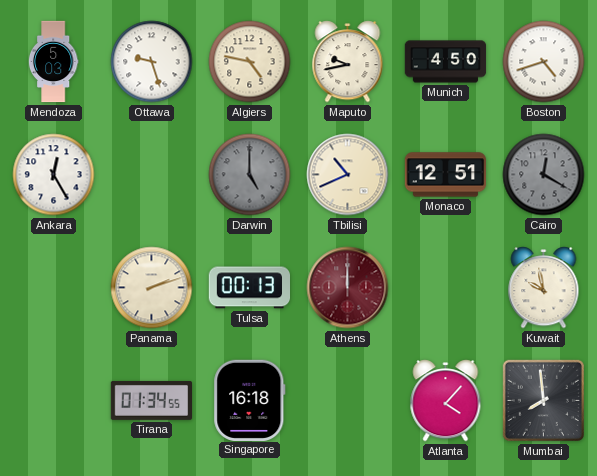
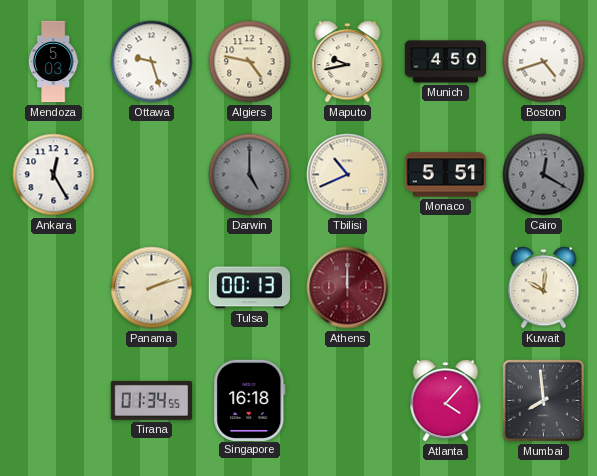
Monaco: 12:51 -> 5:51
Kuwait: 9:58 -> 10:01
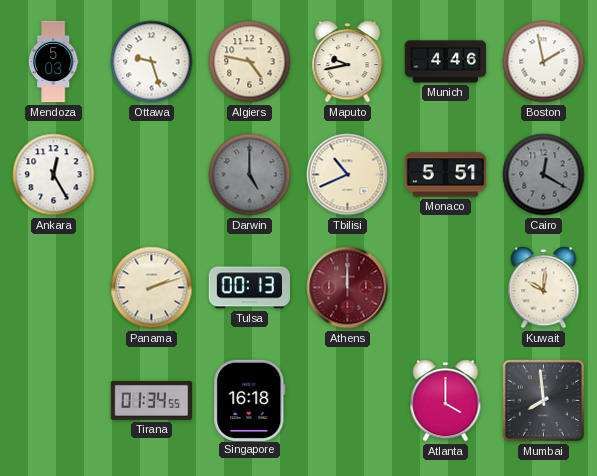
Munich: 4:50 -> 4:46
Boston: 4:42 -> 1:58
Atlanta: 4:07 -> 4:00
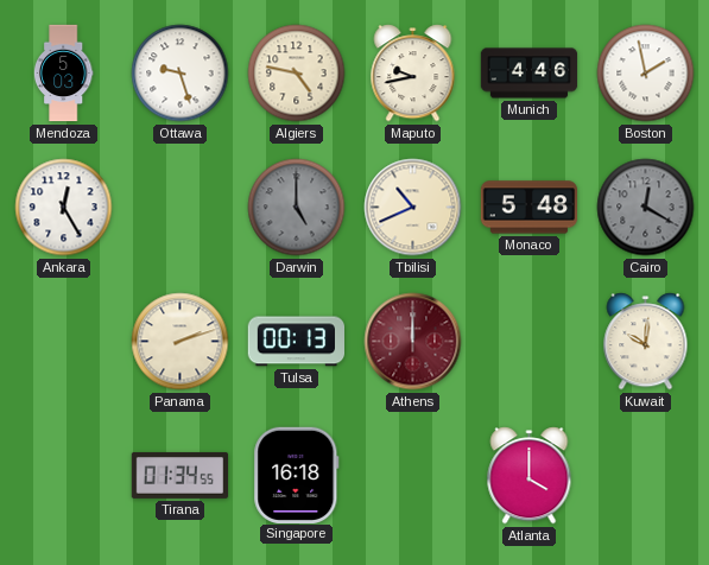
Monaco: 5:51 -> 5:48
Mumbai: 7:59 -> none
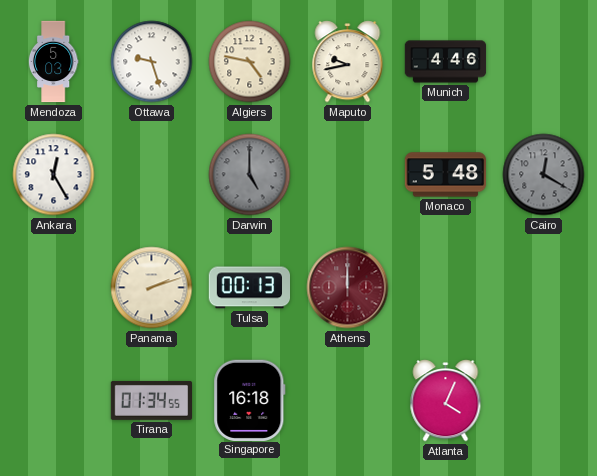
Boston: 1:58 -> none
Tbilisi: 10:41 -> none
Kuwait: 10:01 -> none
Atlanta: 4:00 -> 4:04
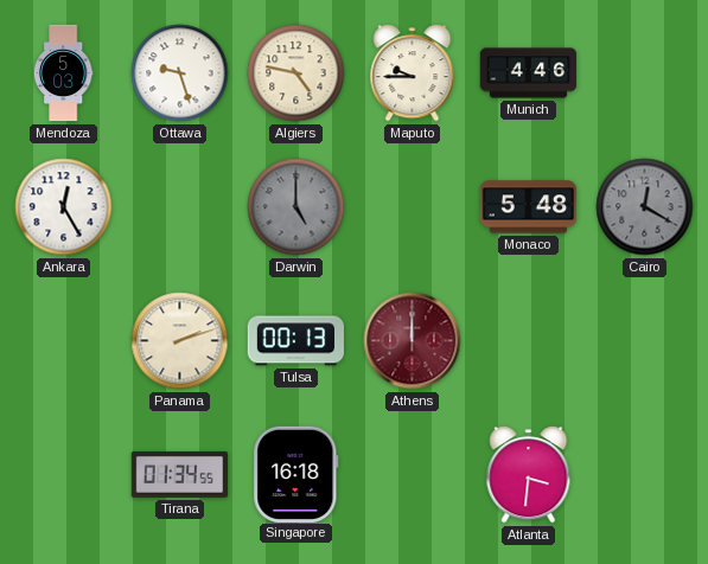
Maputo: 9:43 -> 9:45
Atlanta: 4:04 -> 3:31
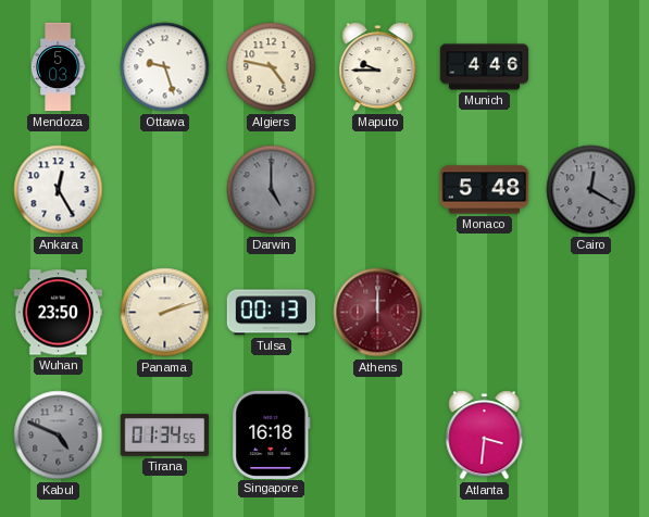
Wuhan: none -> 23:50
Kabul: none -> 4:49
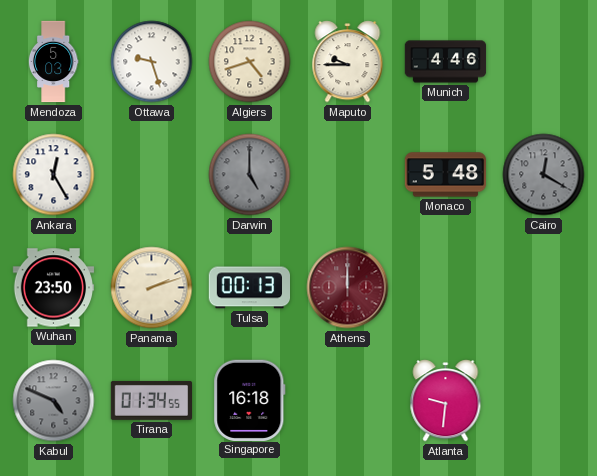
Algiers: 4:47 -> 4:42
Atlanta: 3:31 -> 9:31
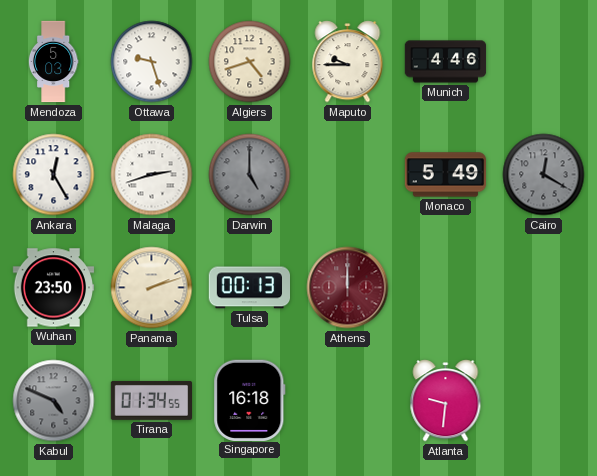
Malaga: none -> 2:42
Monaco: 5:48 -> 5:49
